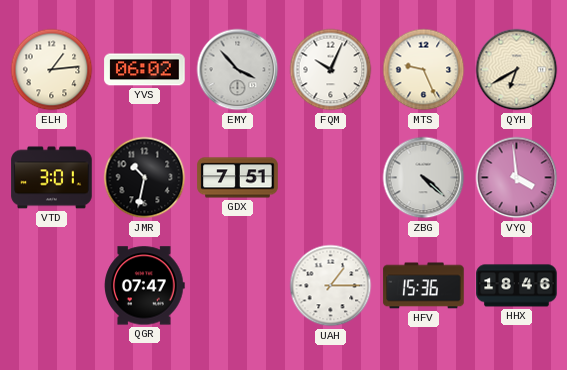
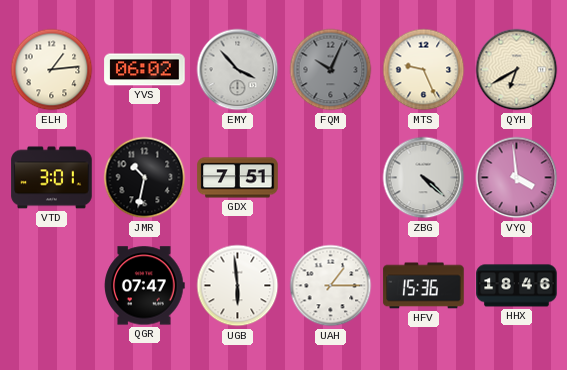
FQM dial: white -> grey
UGB: none -> 5:59
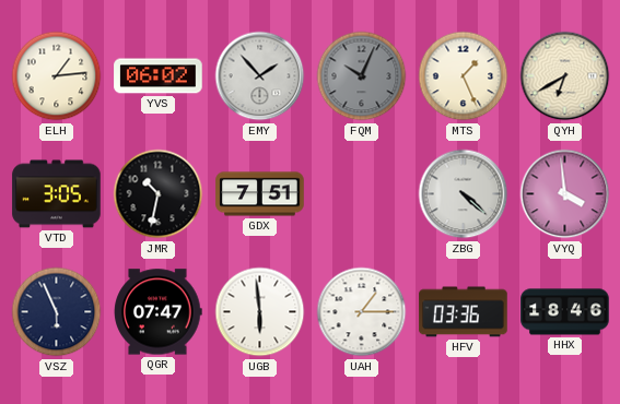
EMY: 3:53 -> 1:53
MTS: 9:26 -> 1:26
VTD: 3:01 -> 3:05
VSZ: none -> 5:56
HFV: 15:36 -> 03:36
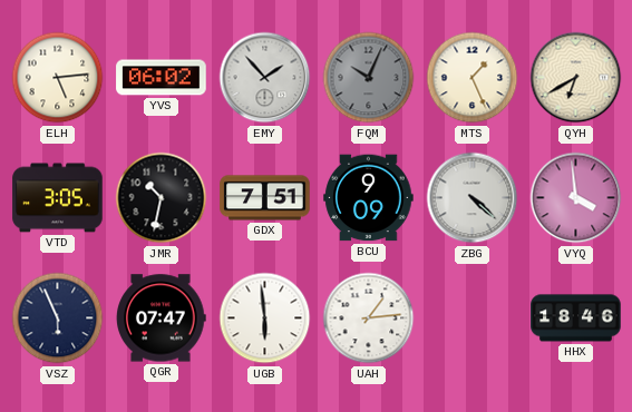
ELH: 1:14 -> 5:14
BCU: none -> 9:09
UAH: 1:15 -> 1:14
HFV: 03:36 -> none
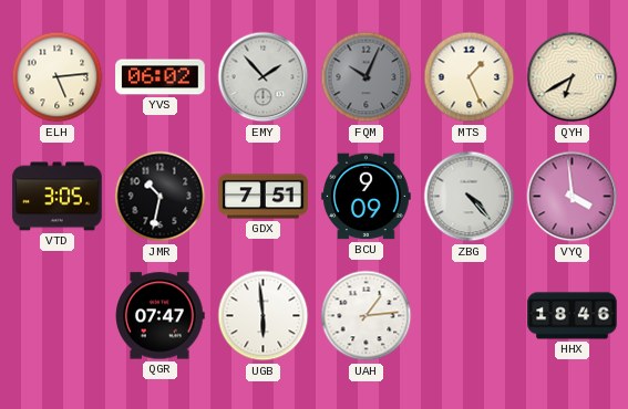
ZBG: 4:22 -> 4:23
VSZ: 5:56 -> none
